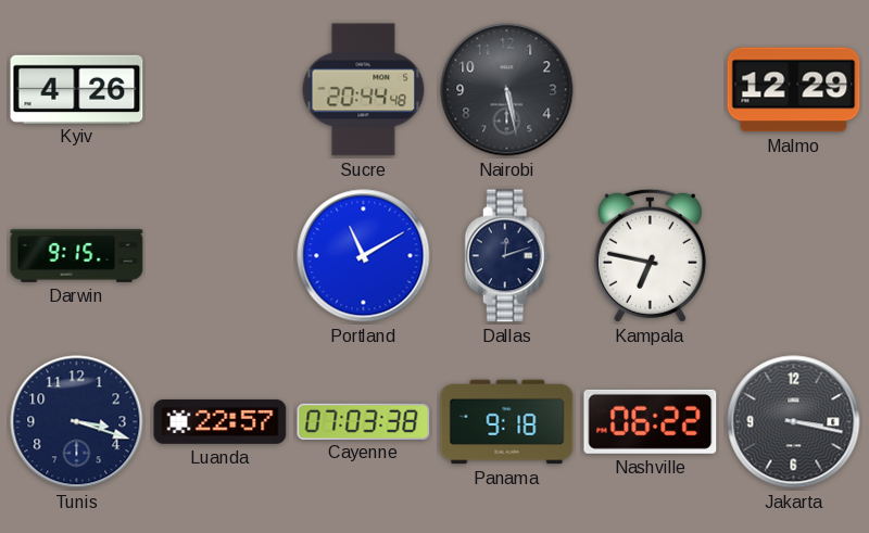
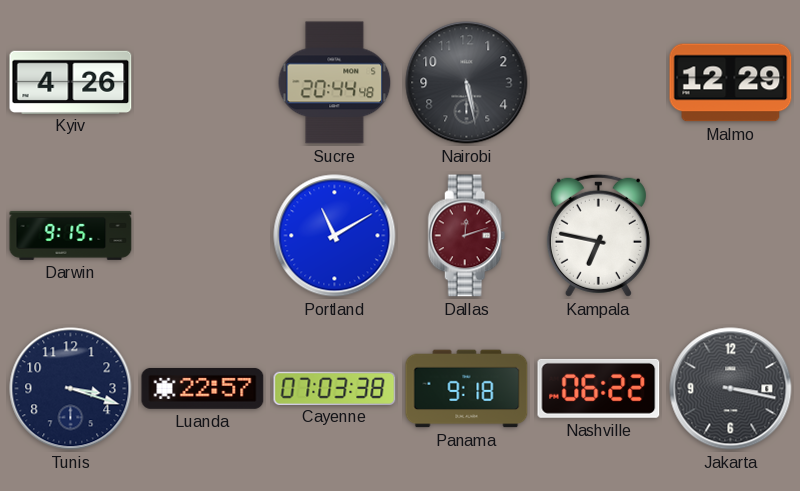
Dallas dial: navy -> burgundy
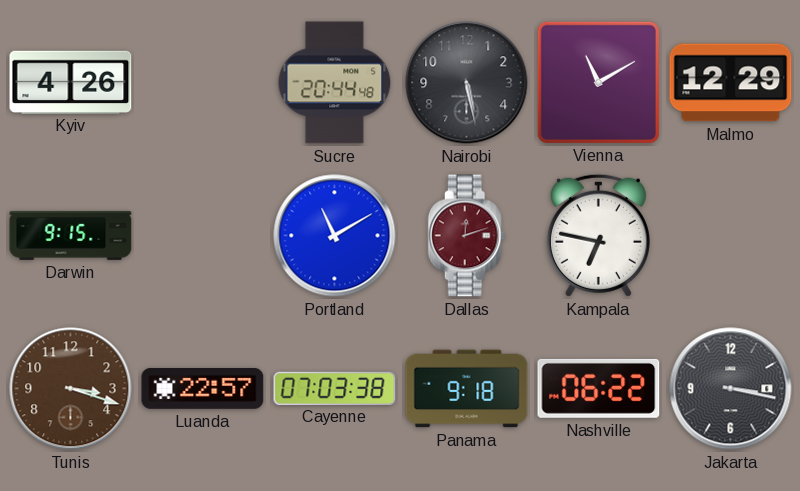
Vienna: none -> 11:10
Tunis dial: navy -> brown
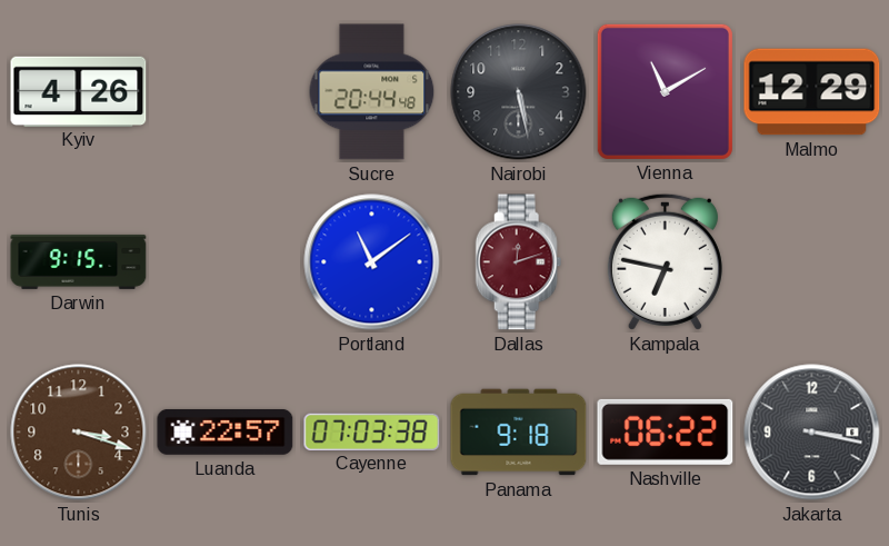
Portland: 11:10 -> 11:09
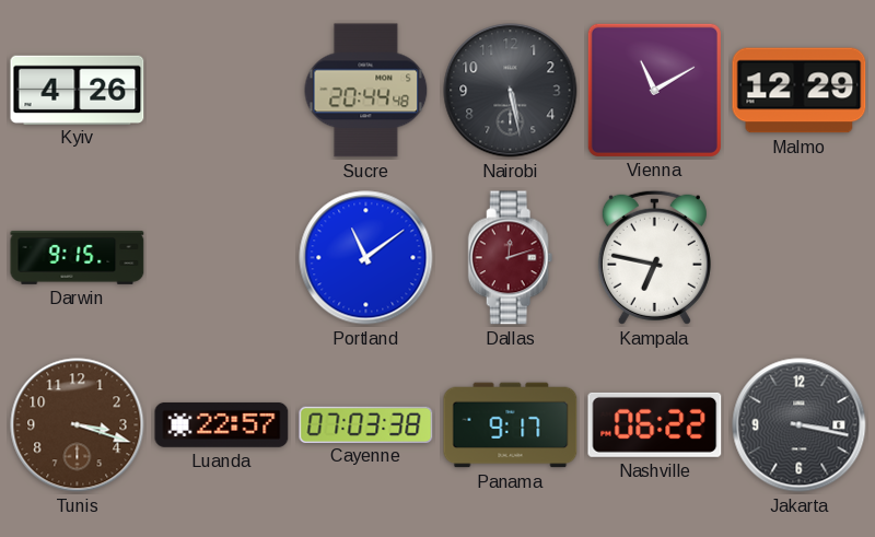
Panama: 9:18 -> 9:17
